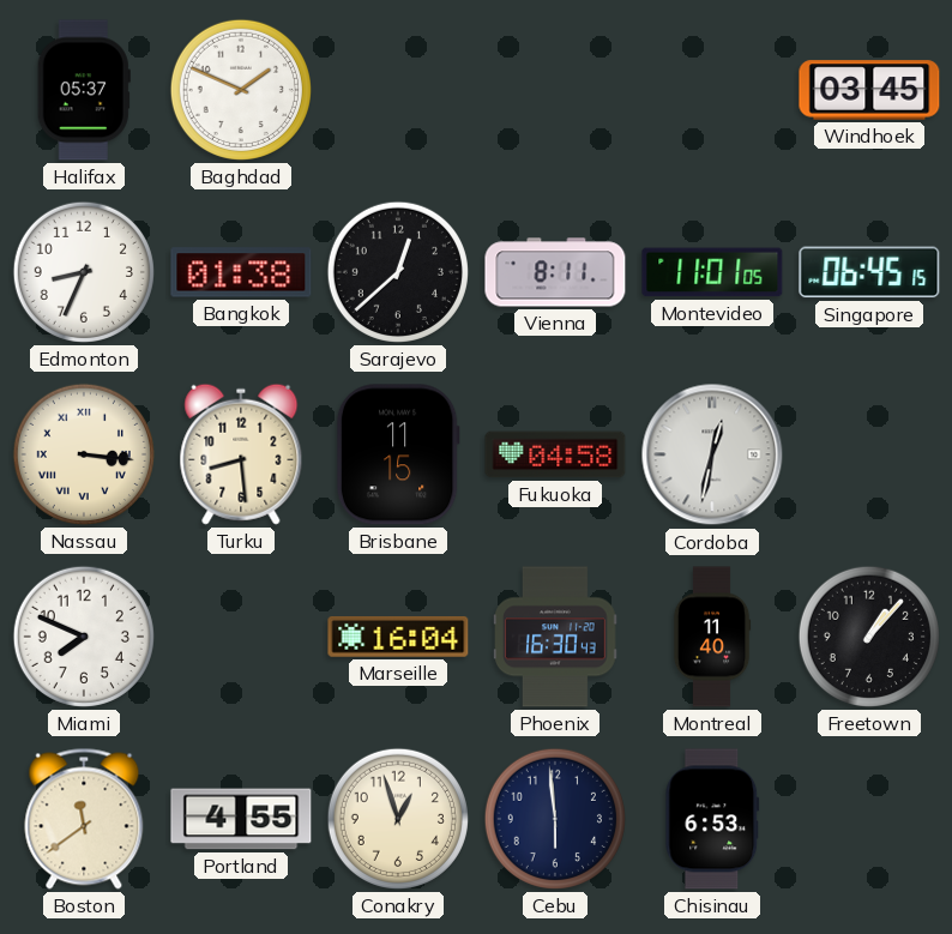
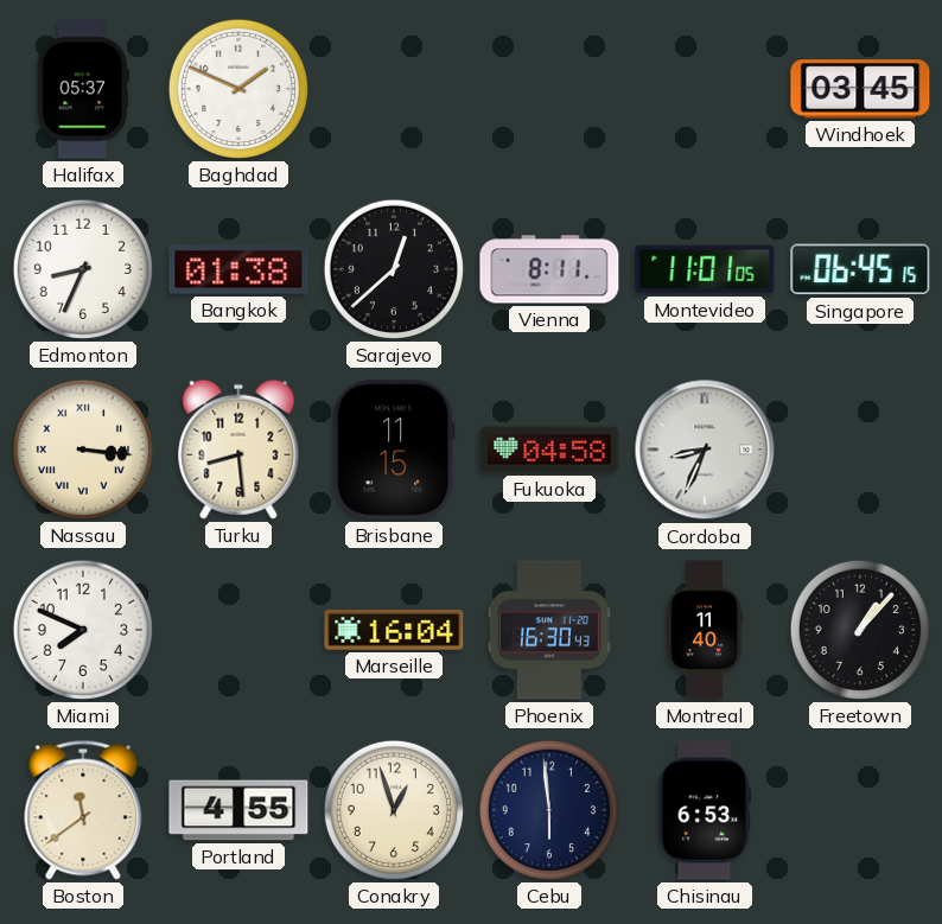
Cordoba: 12:32 -> 8:34
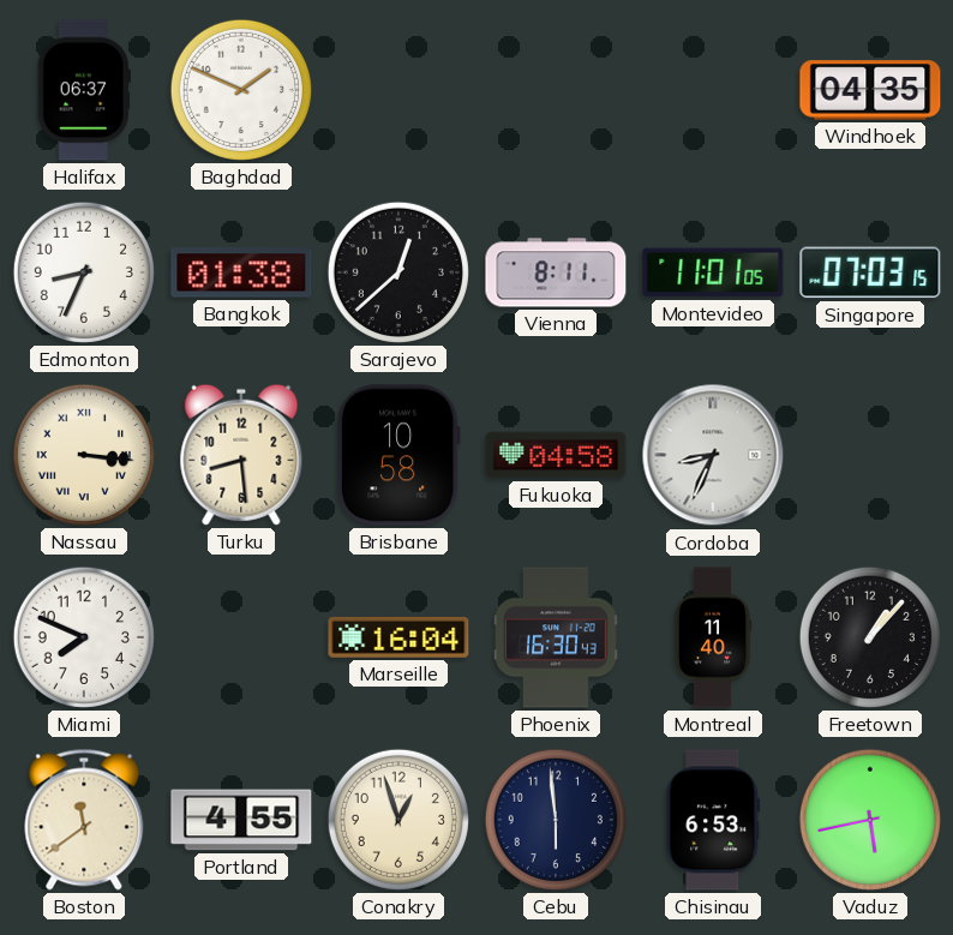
Halifax: 05:37 -> 06:37
Windhoek: 03:45 -> 04:35
Singapore: 06:45 -> 07:03
Brisbane: 11:15 -> 10:58
Vaduz: none -> 5:43
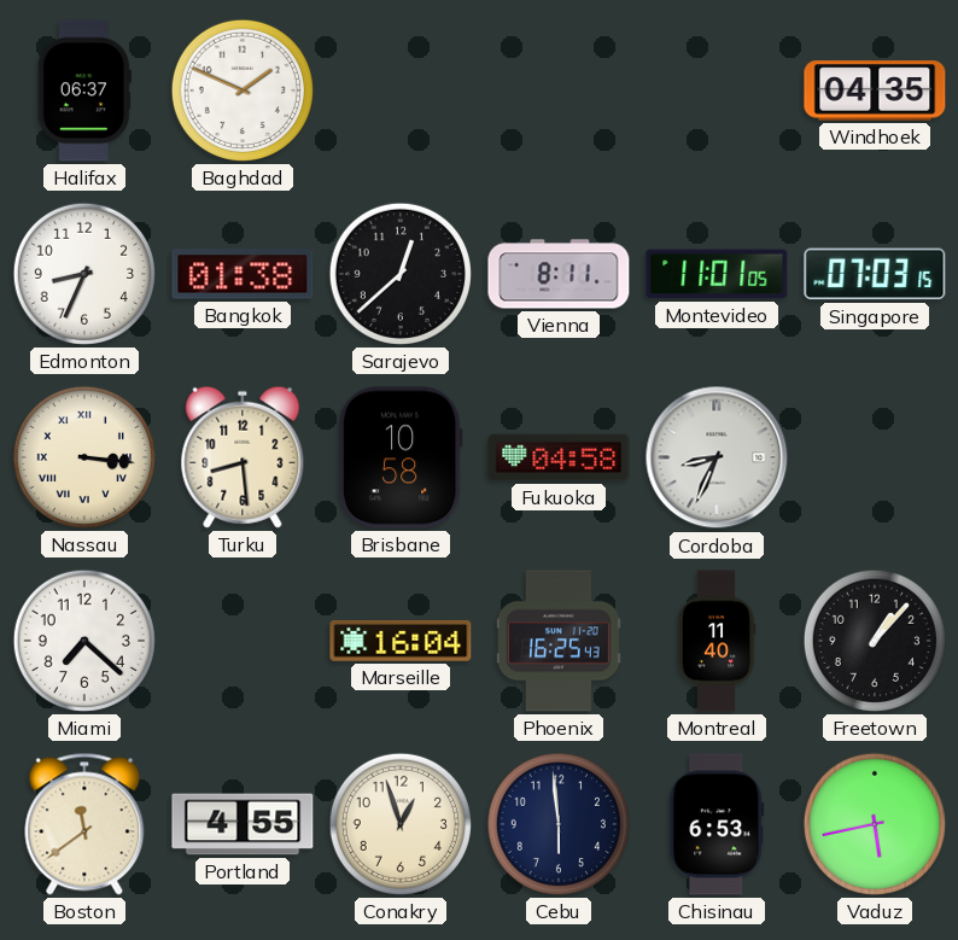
Miami: 7:49 -> 7:22
Phoenix: 16:30 -> 16:25
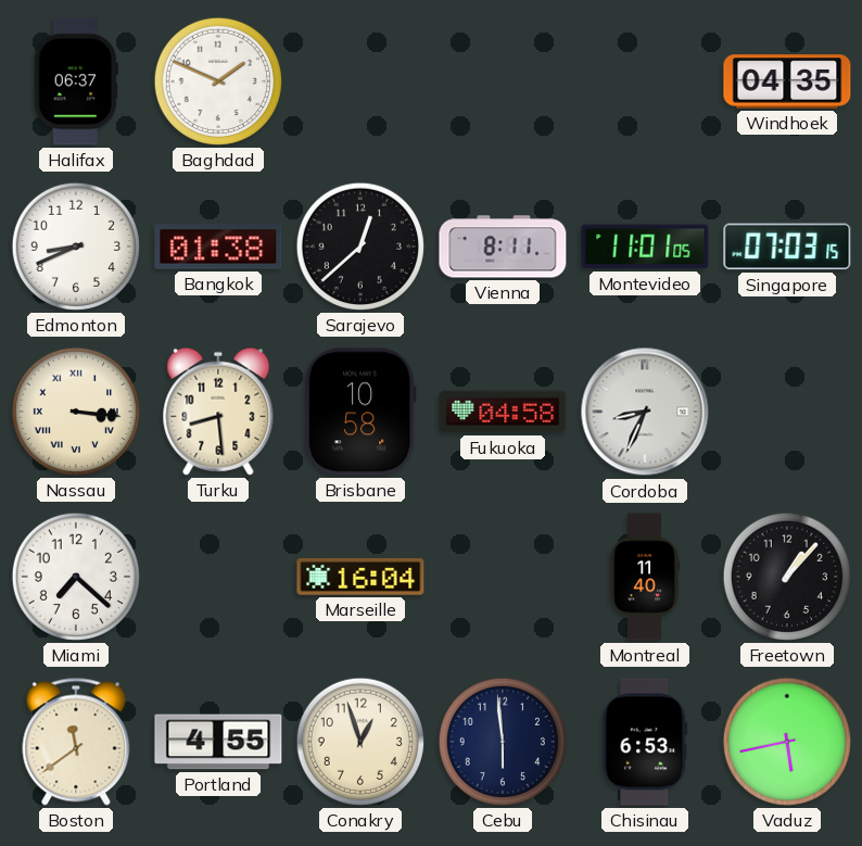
Edmonton: 8:34 -> 8:41
Phoenix: 16:25 -> none
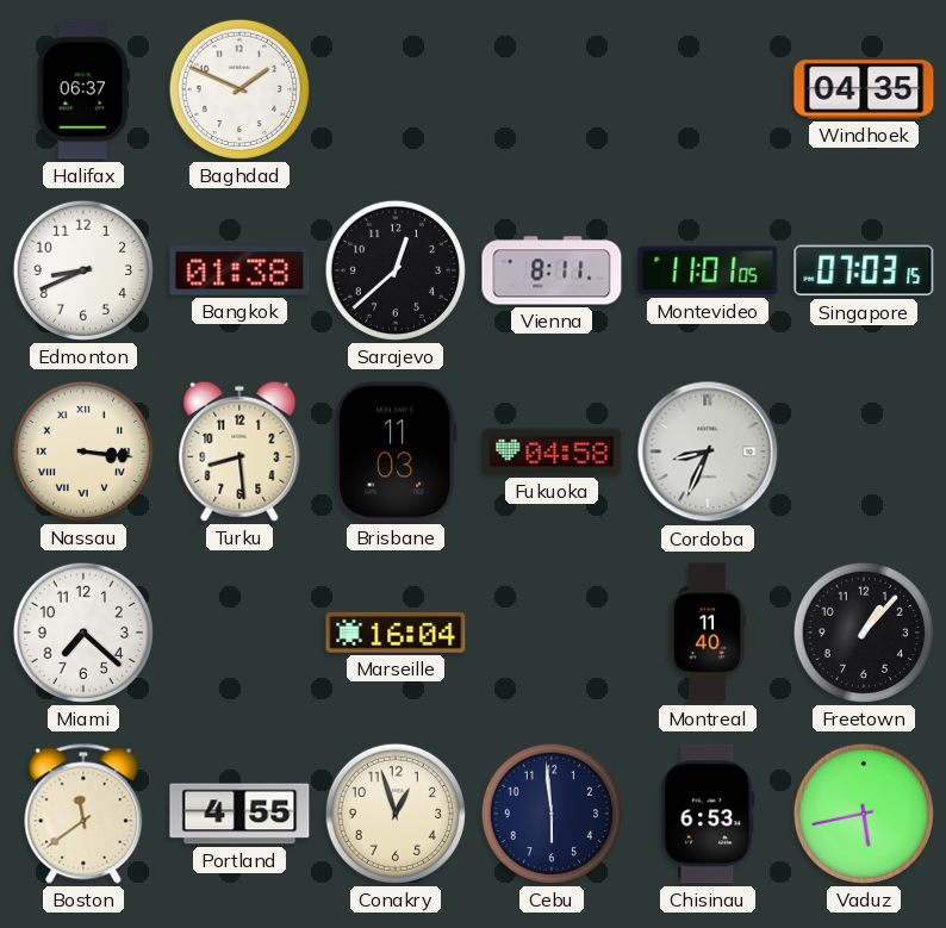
Brisbane: 10:58 -> 11:03
